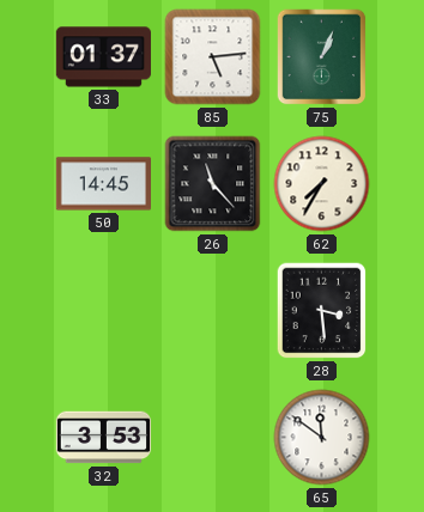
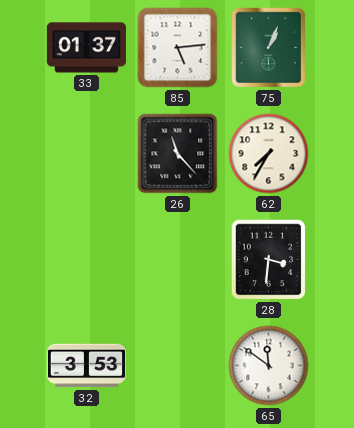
50: 14:45 -> none
28: 3:29 -> 3:31
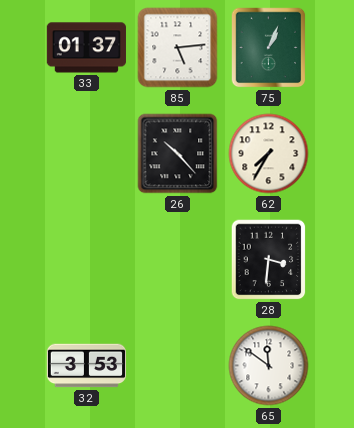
26: 11:23 -> 10:23
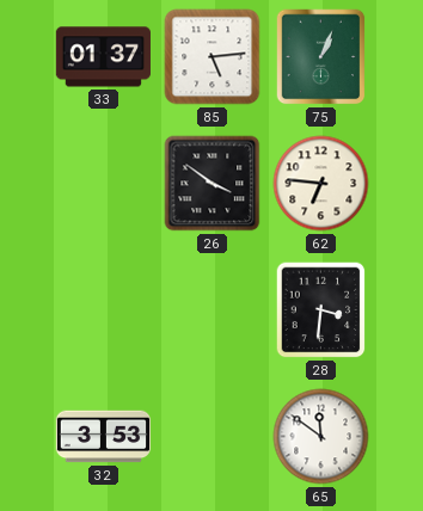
26: 10:23 -> 3:51
62: 7:35 -> 6:46
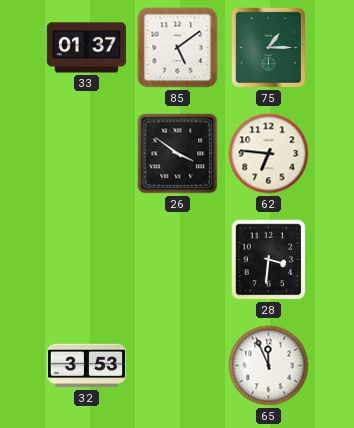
85: 5:14 -> 5:09
75: 1:04 -> 1:15
65: 11:51 -> 11:56
